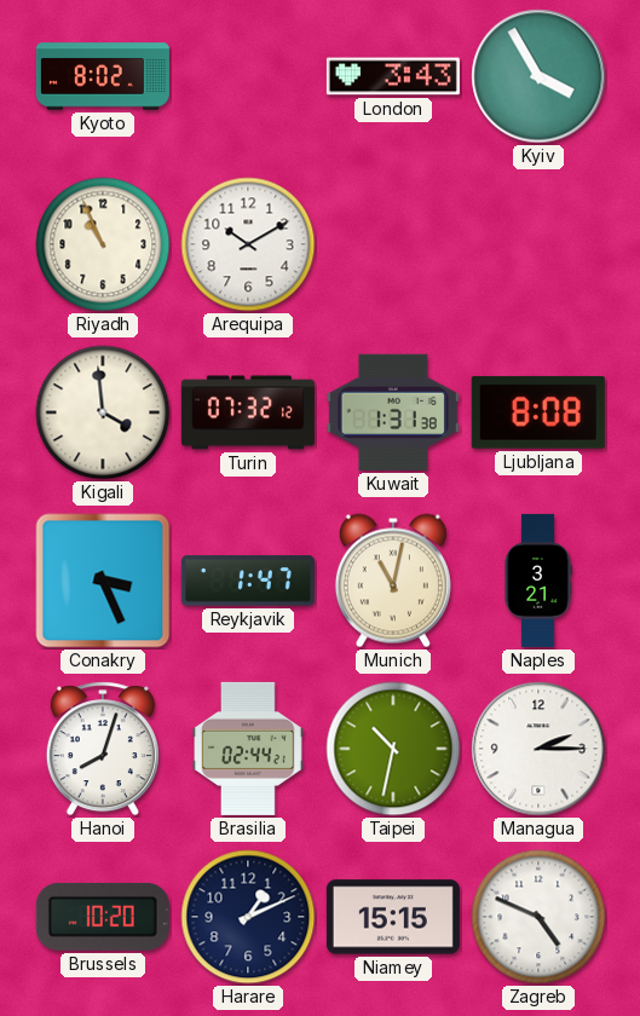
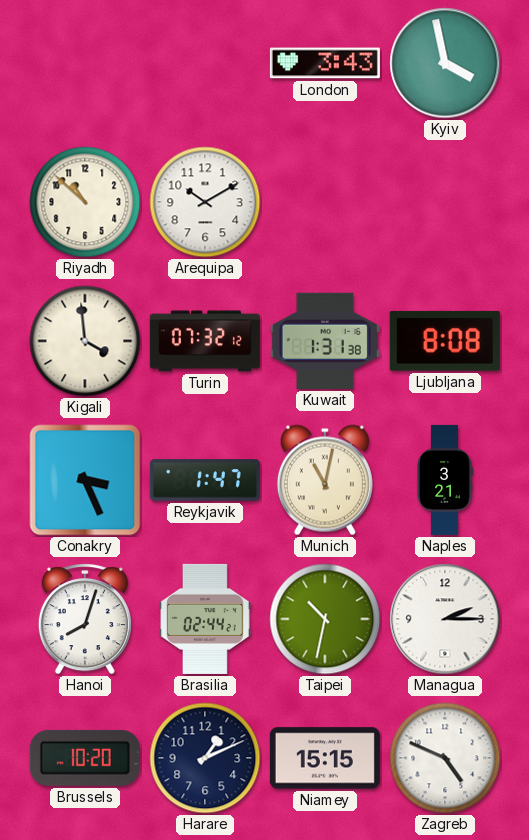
Kyoto: 8:02 -> none
Kyiv: 3:55 -> 3:58
Riyadh: 10:56 -> 10:52
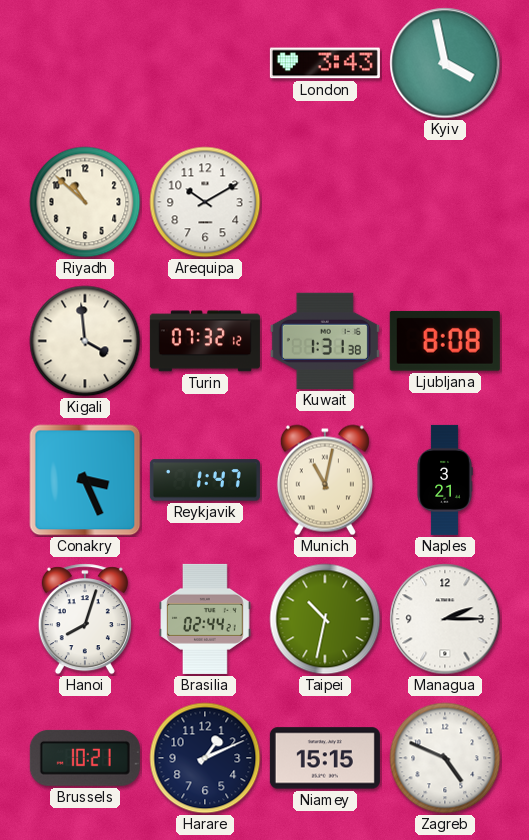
Brussels: 10:20 -> 10:21
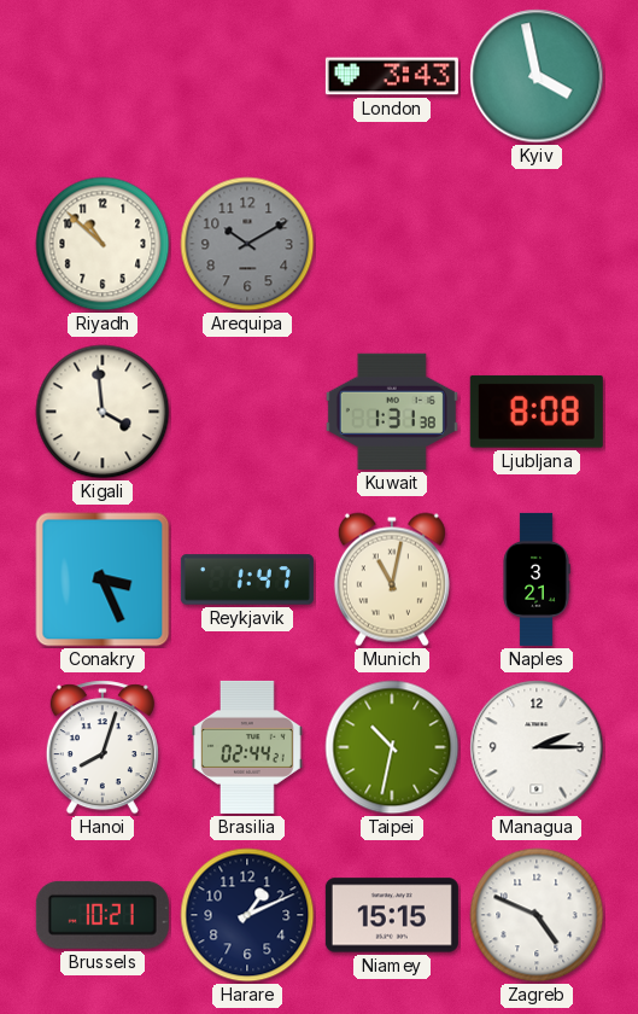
Arequipa dial: white -> grey
Turin: 07:32 -> none
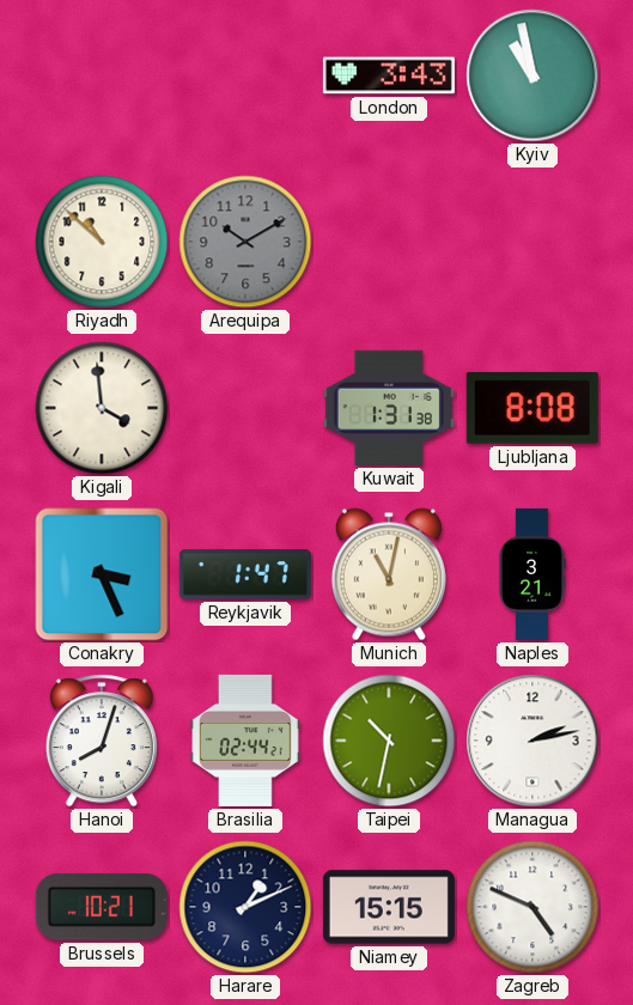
Kyiv: 3:58 -> 10:58
Managua: 2:15 -> 2:13
